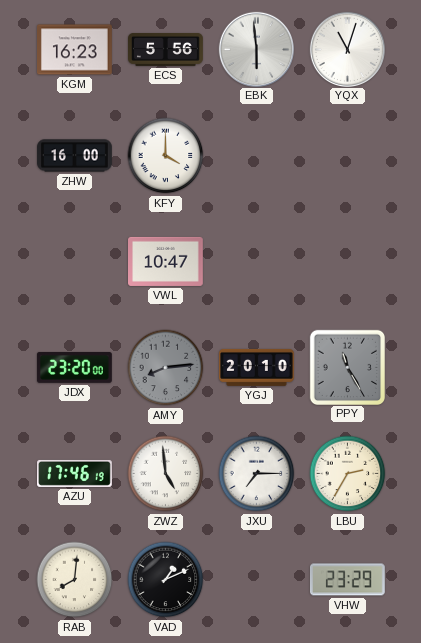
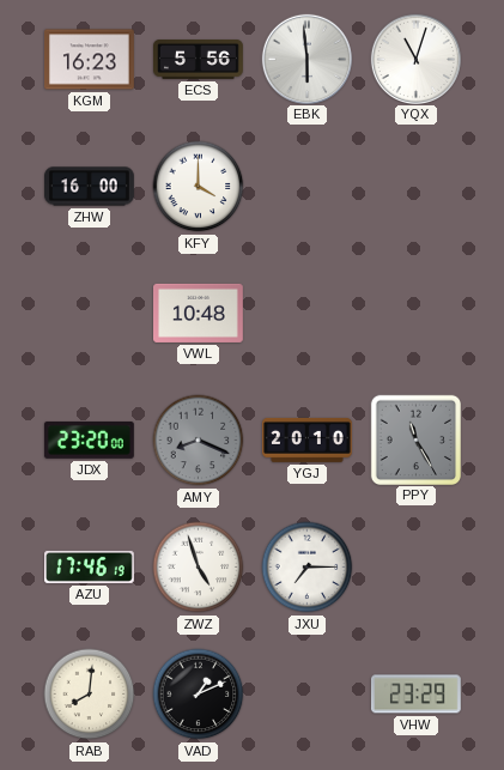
VWL: 10:47 -> 10:48
AMY: 8:14 -> 8:19
ZWZ: 4:59 -> 4:57
LBU: 2:35 -> none
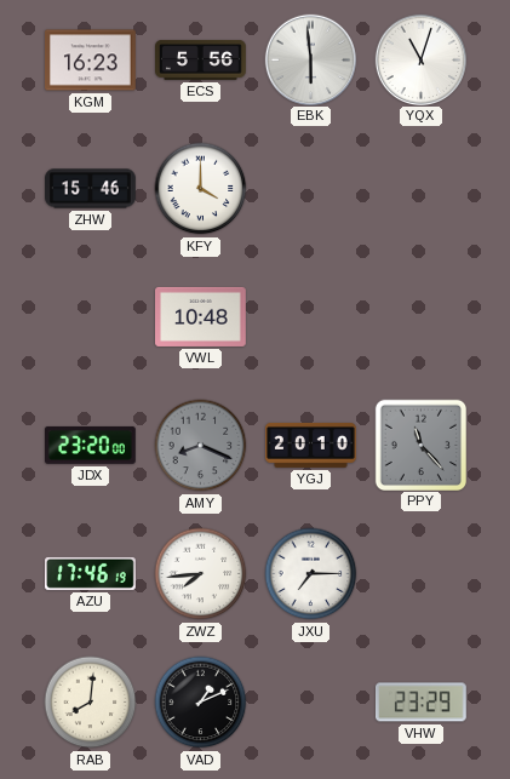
ZHW: 16:00 -> 15:46
PPY: 11:25 -> 11:23
ZWZ: 4:57 -> 7:44
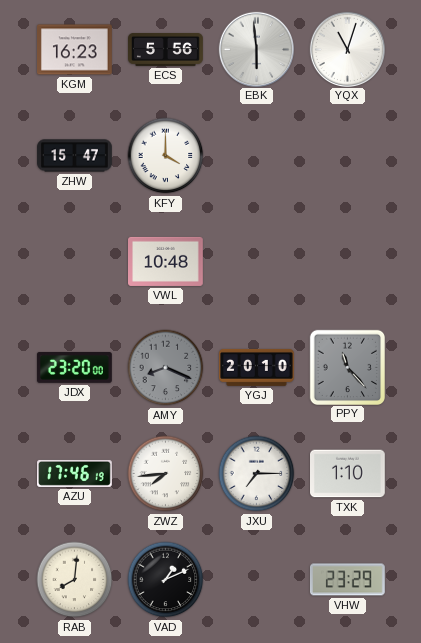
ZHW: 15:46 -> 15:47
TXK: none -> 1:10
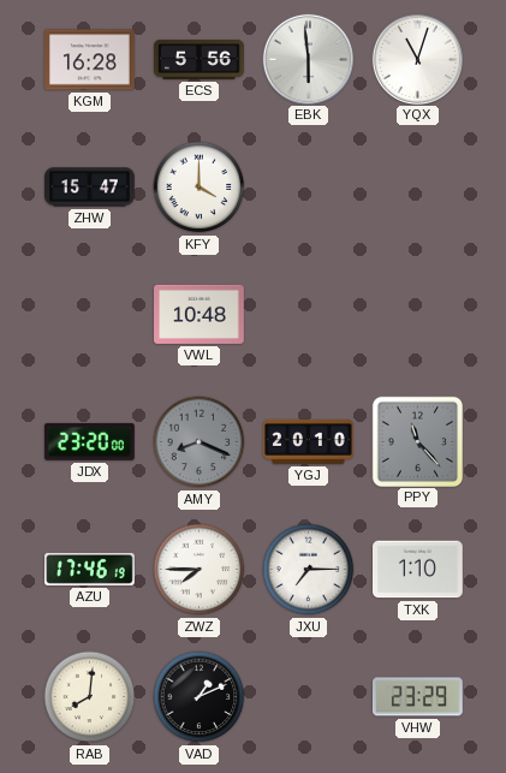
KGM: 16:23 -> 16:28
ZWZ: 7:44 -> 7:45
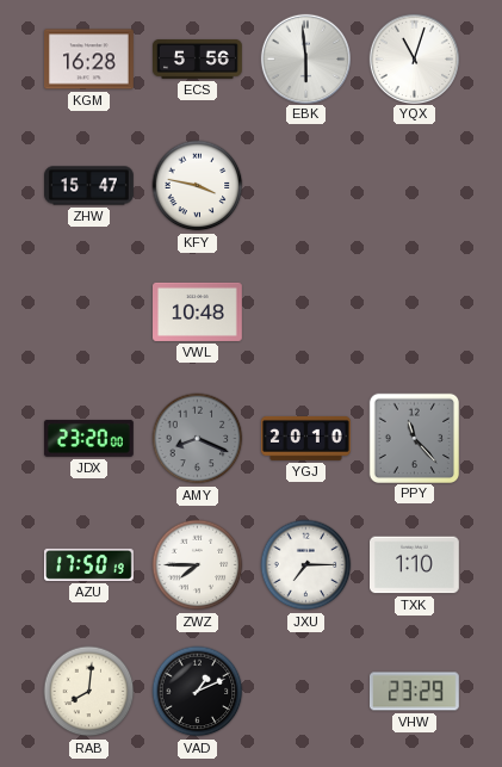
KFY: 4:00 -> 3:47
AZU: 17:46 -> 17:50
